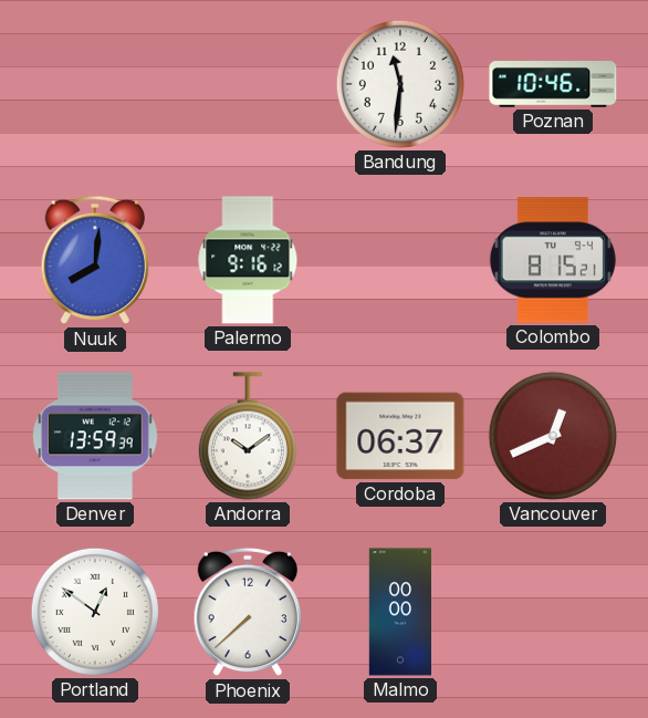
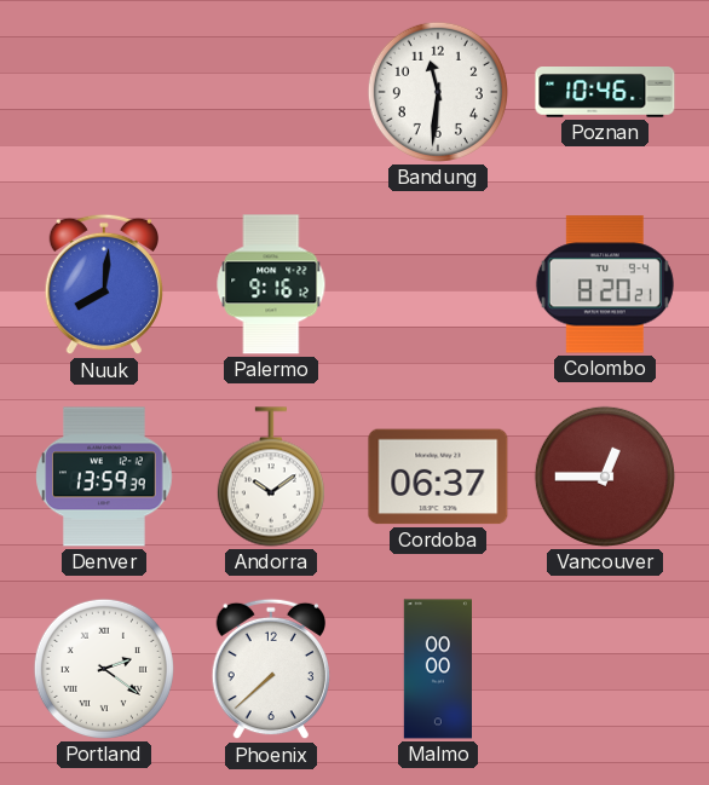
Colombo: 8:15 -> 8:20
Vancouver: 12:41 -> 12:45
Portland: 12:51 -> 2:21
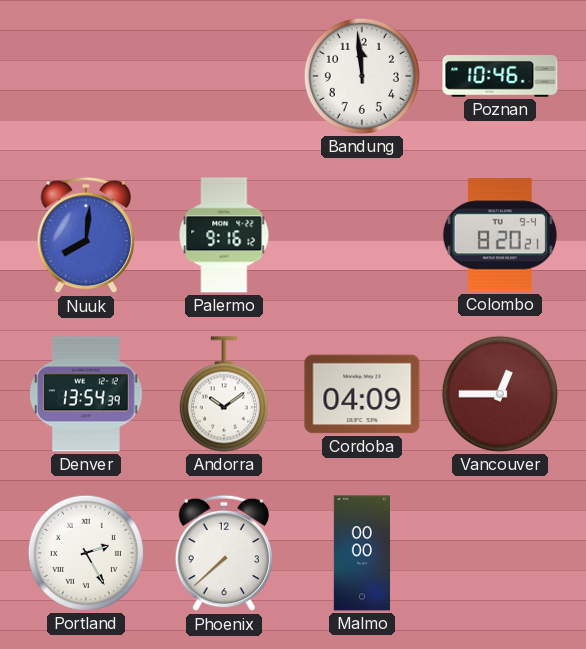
Bandung: 11:31 -> 11:59
Denver: 13:59 -> 13:54
Cordoba: 06:37 -> 04:09
Portland: 2:21 -> 2:25
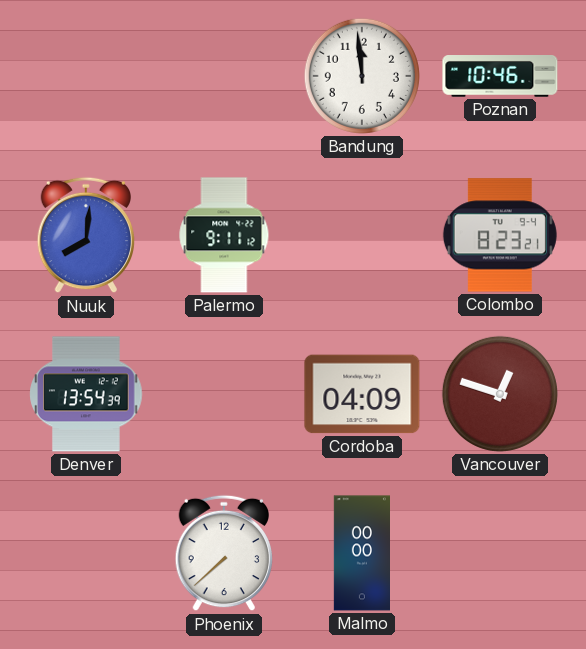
Palermo: 9:16 -> 9:11
Colombo: 8:20 -> 8:23
Andorra: 10:09 -> none
Vancouver: 12:45 -> 12:48
Portland: 2:25 -> none
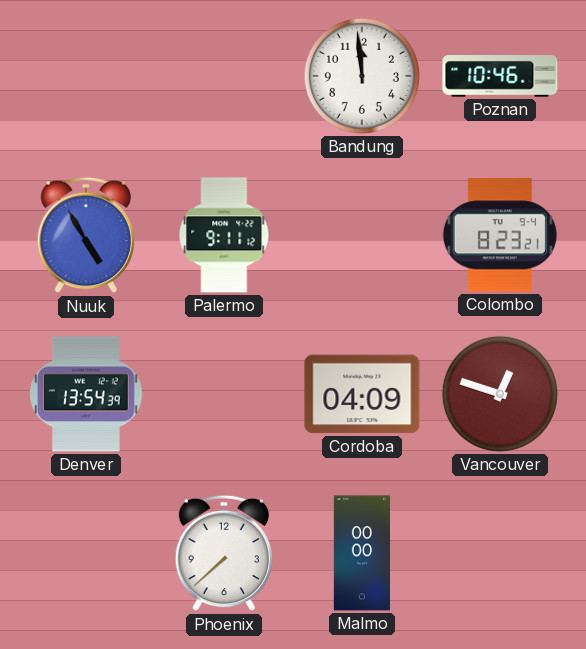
Nuuk: 8:01 -> 4:55
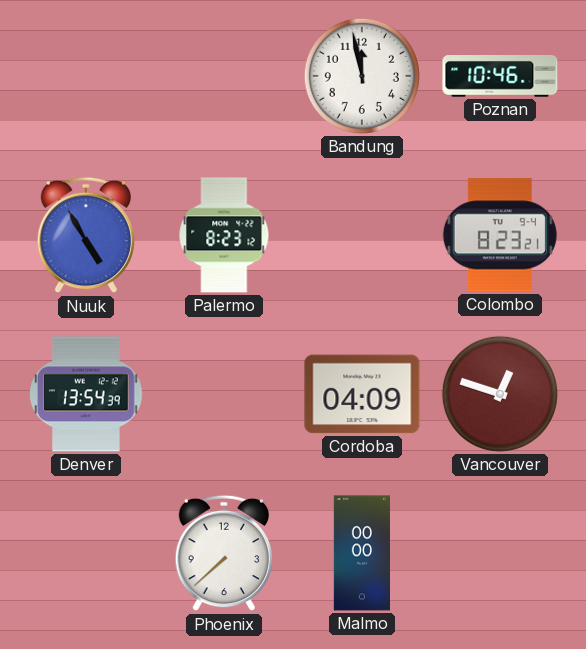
Bandung: 11:59 -> 11:58
Palermo: 9:11 -> 8:23
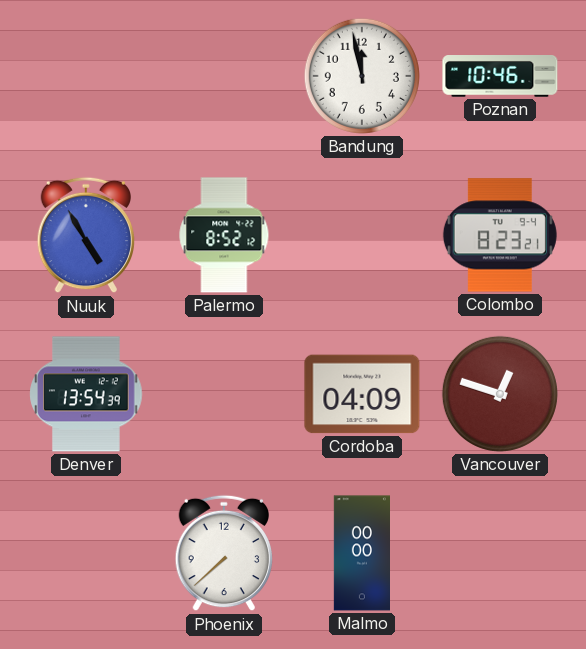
Palermo: 8:23 -> 8:52
